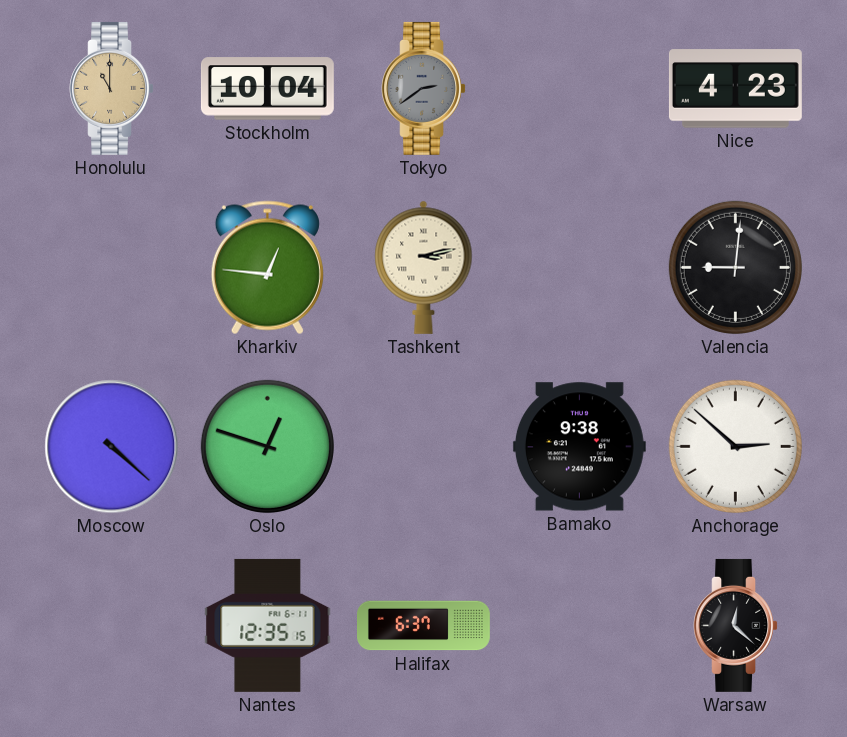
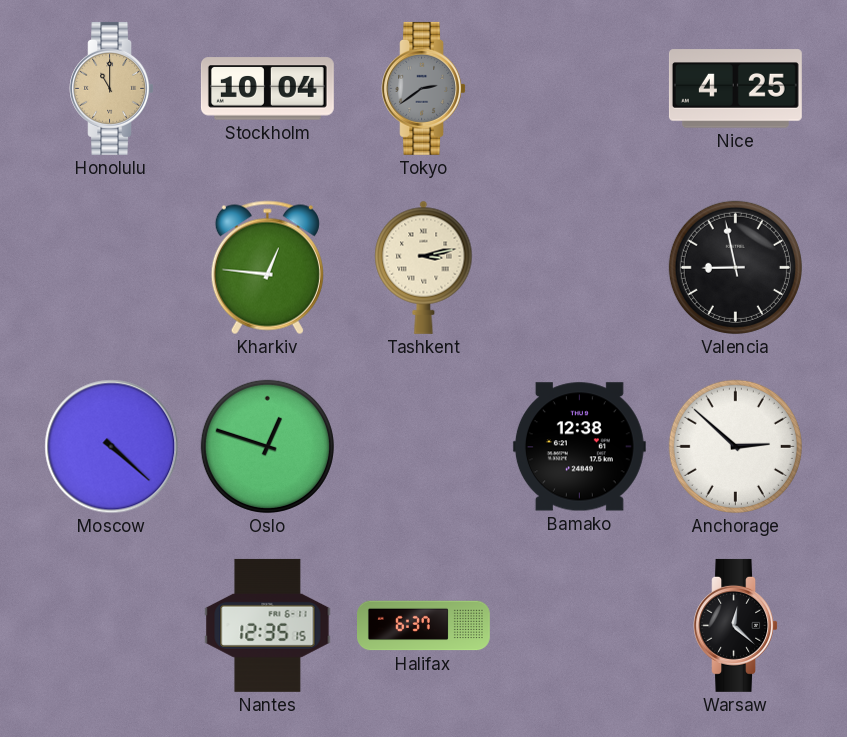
Nice: 4:23 -> 4:25
Valencia: 9:01 -> 8:58
Bamako: 9:38 -> 12:38
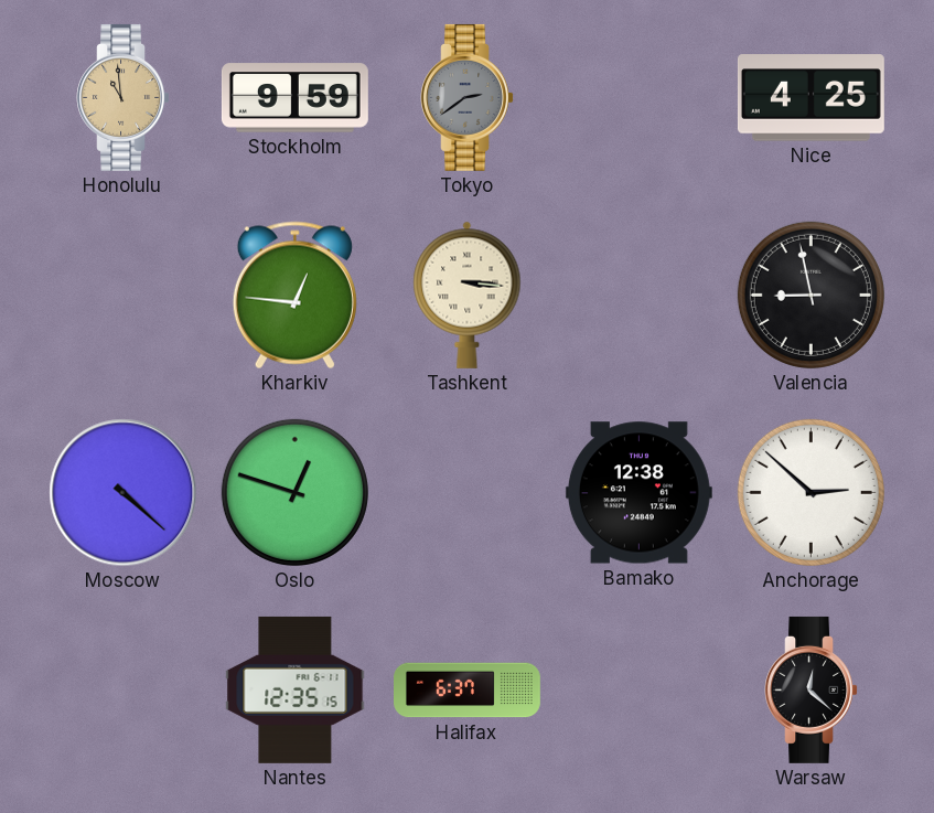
Honolulu: 11:00 -> 10:59
Stockholm: 10:04 -> 9:59
Tashkent: 3:13 -> 3:16
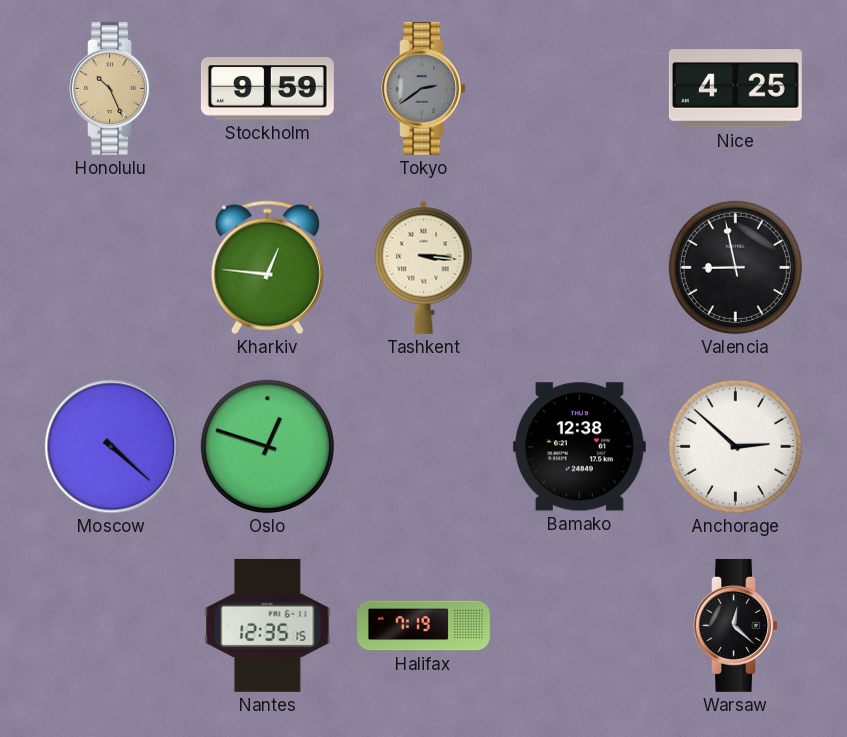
Honolulu: 10:59 -> 10:26
Halifax: 6:37 -> 7:19
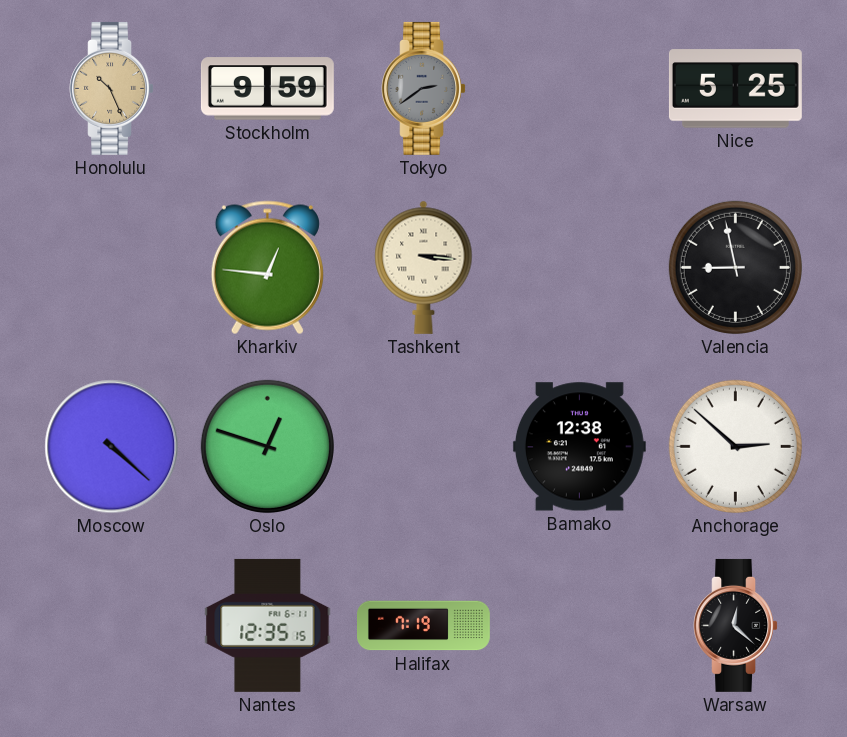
Nice: 4:25 -> 5:25
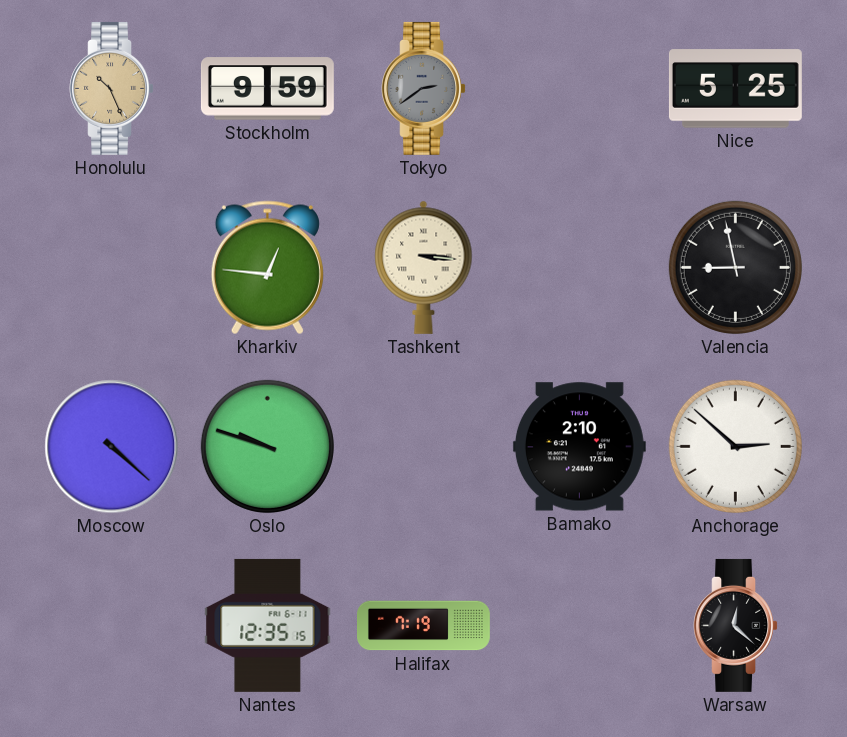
Oslo: 12:48 -> 9:48
Bamako: 12:38 -> 2:10
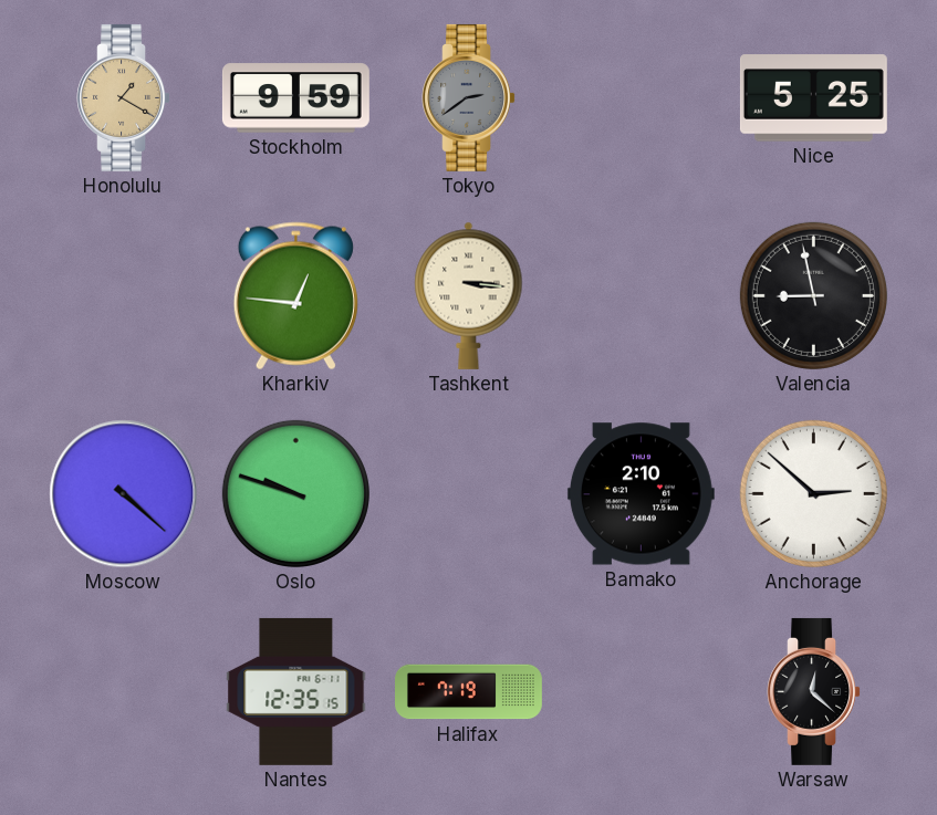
Honolulu: 10:26 -> 1:20
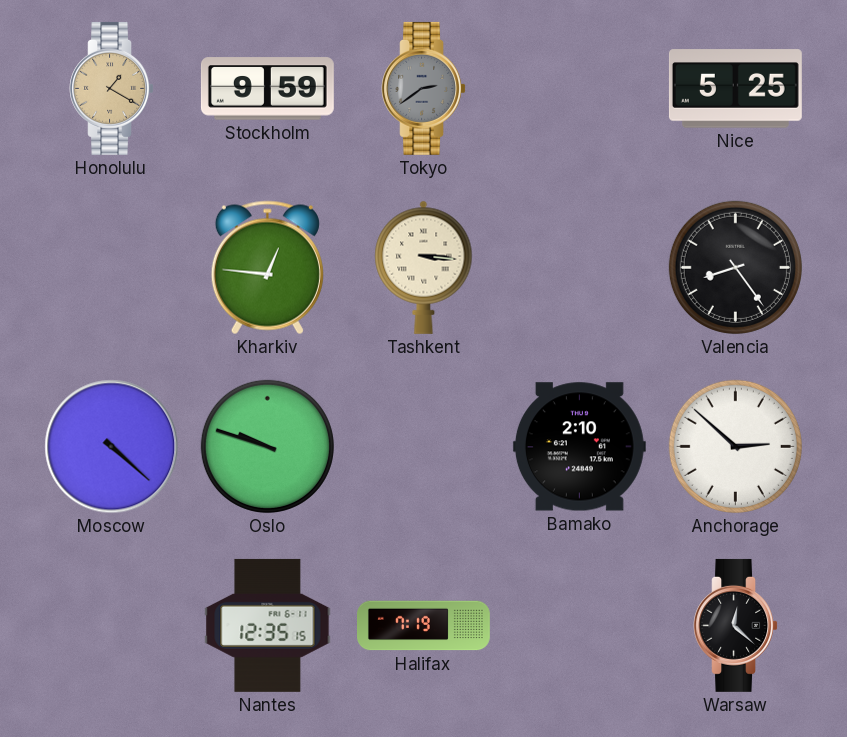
Valencia: 8:58 -> 8:24
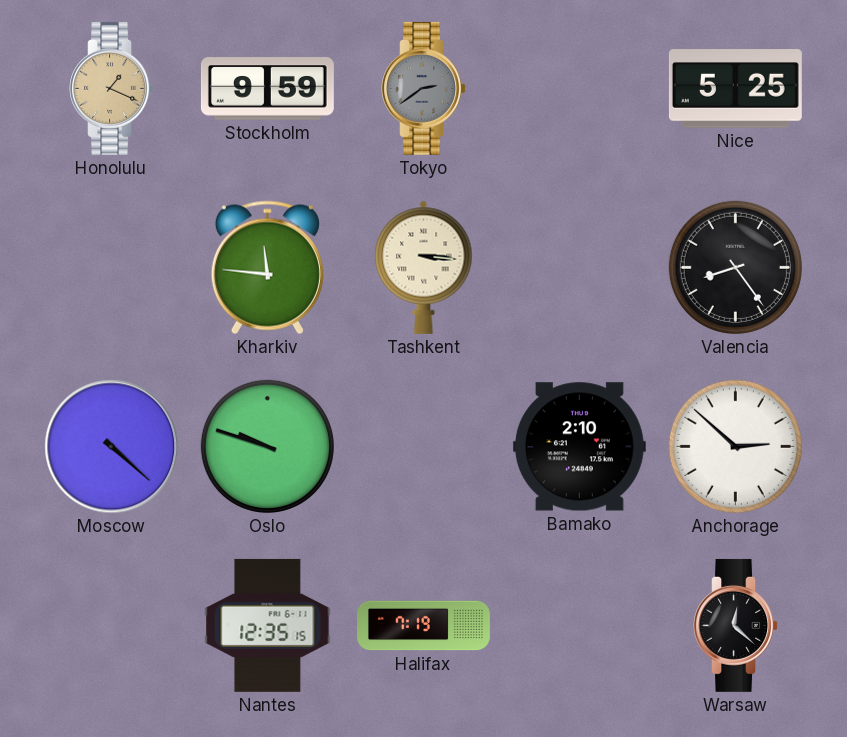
Honolulu: 1:20 -> 1:19
Kharkiv: 12:46 -> 11:46
